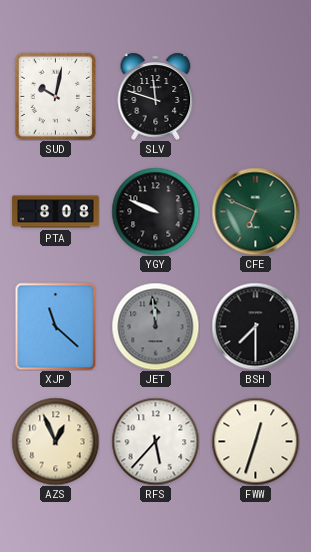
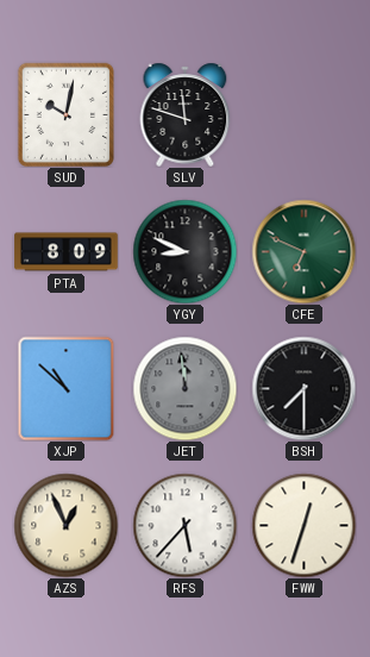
PTA: 8:08 -> 8:09
YGY: 9:49 -> 8:49
XJP: 11:22 -> 10:52
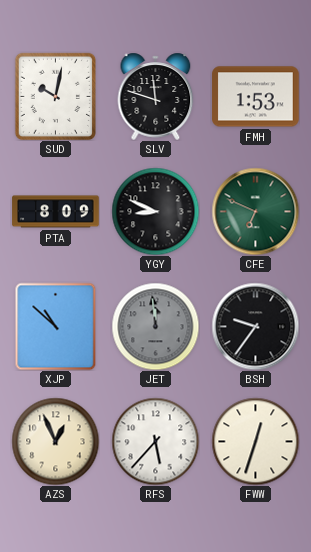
FMH: none -> 1:53
BSH: 7:30 -> 9:36
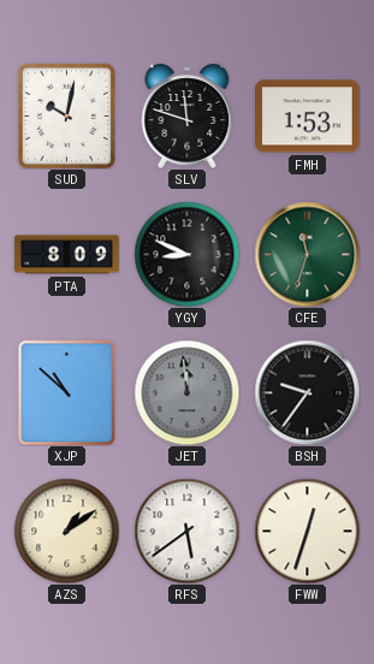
CFE: 6:49 -> 11:33
AZS: 12:56 -> 1:09
RFS: 5:37 -> 5:39
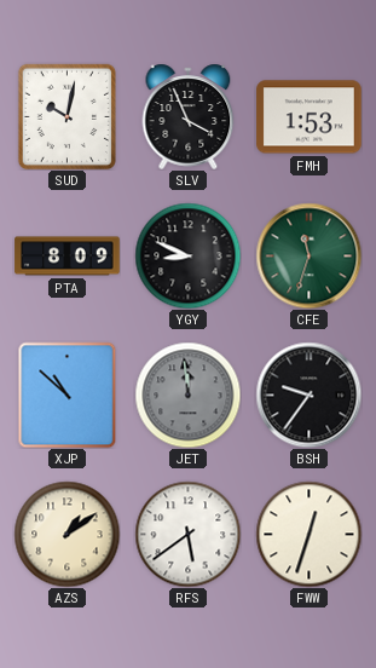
SLV: 11:48 -> 3:56
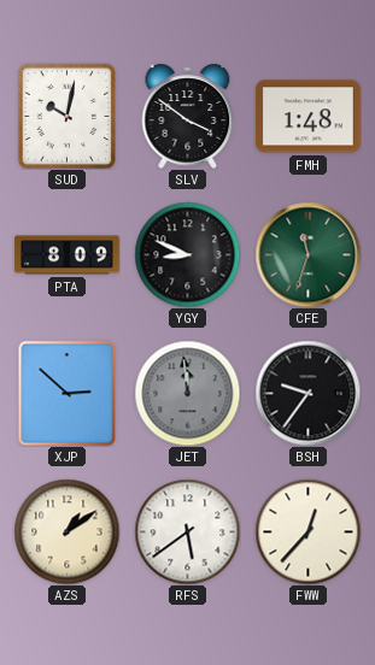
SLV: 3:56 -> 3:51
FMH: 1:53 -> 1:48
XJP: 10:52 -> 2:52
FWW: 12:33 -> 12:37
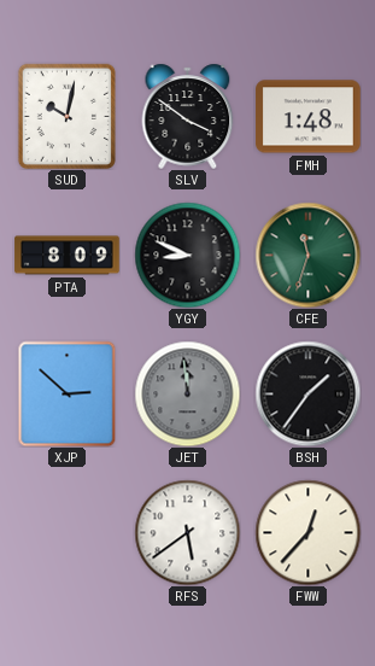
BSH: 9:36 -> 1:36
AZS: 1:09 -> none
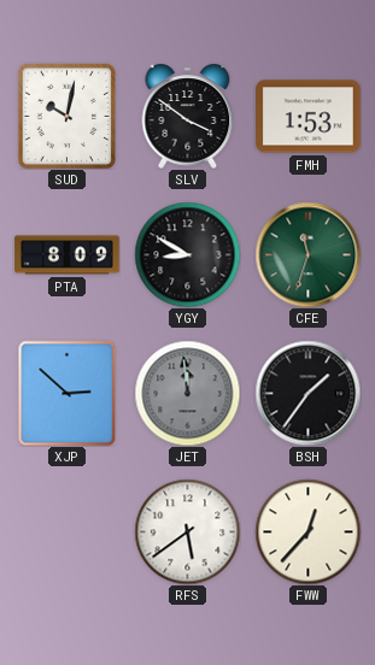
FMH: 1:48 -> 1:53
YGY: 8:49 -> 8:50
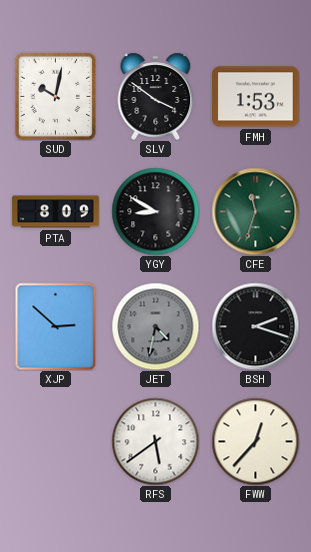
JET: 11:59 -> 4:32
BSH: 1:36 -> 2:18
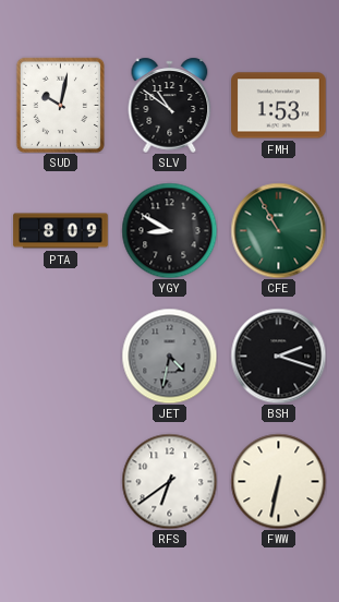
SLV: 3:51 -> 10:51
CFE: 11:33 -> 10:55
XJP: 2:52 -> none
RFS: 5:39 -> 6:39
FWW: 12:37 -> 6:32
